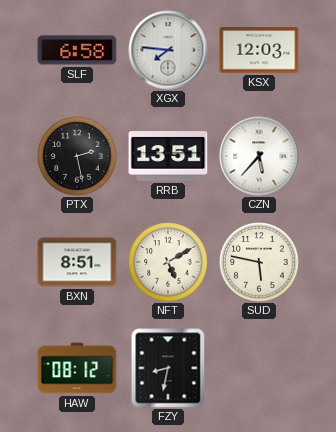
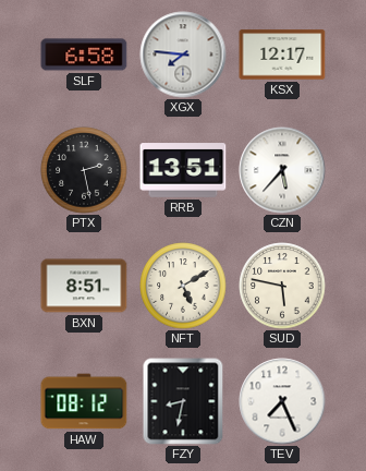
KSX: 12:03 -> 12:17
TEV: none -> 7:26
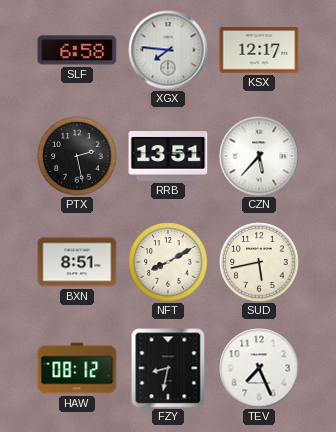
NFT: 5:10 -> 8:10
SUD: 5:47 -> 5:43
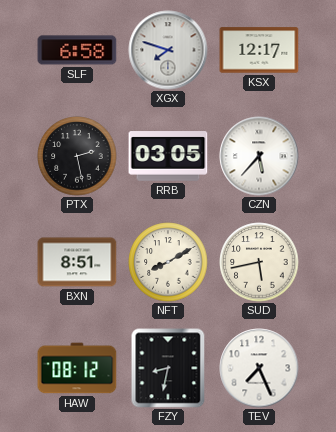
XGX: 7:46 -> 7:48
RRB: 13:51 -> 03:05
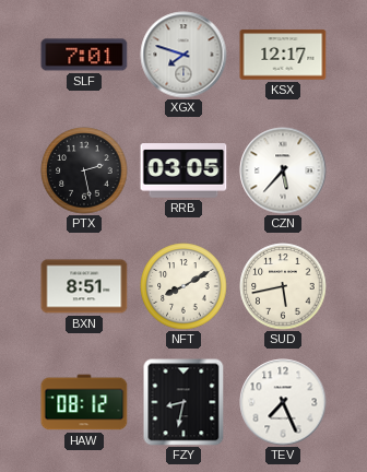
SLF: 6:58 -> 7:01
